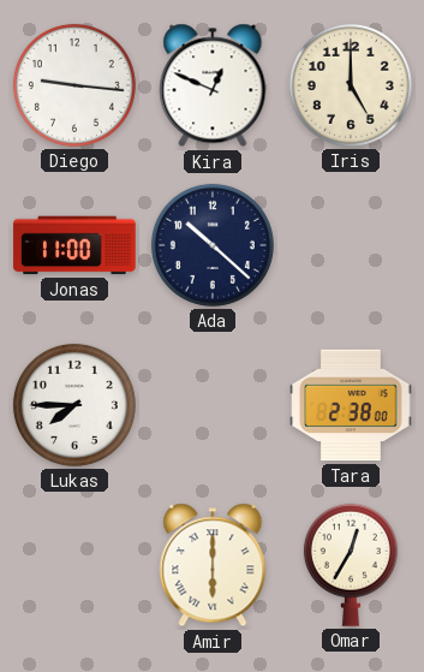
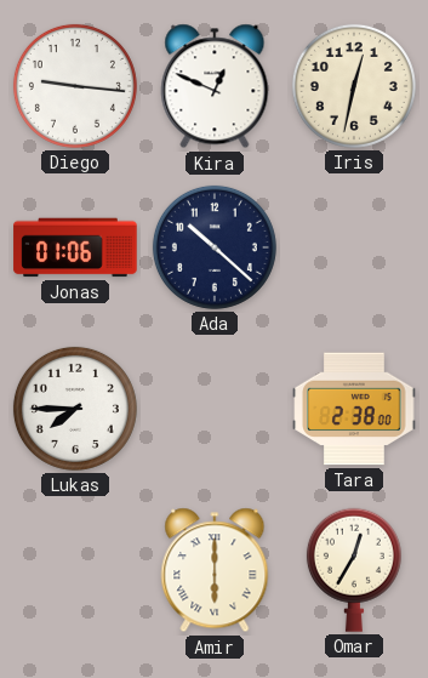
Iris: 5:00 -> 12:32
Jonas: 11:00 -> 01:06
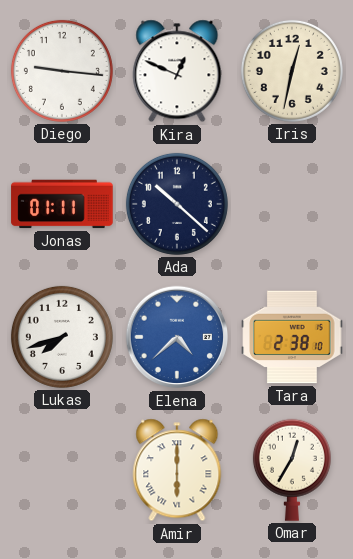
Jonas: 01:06 -> 01:11
Lukas: 7:45 -> 7:42
Elena: none -> 4:38
Tara: 2:38:00 -> 2:38:10
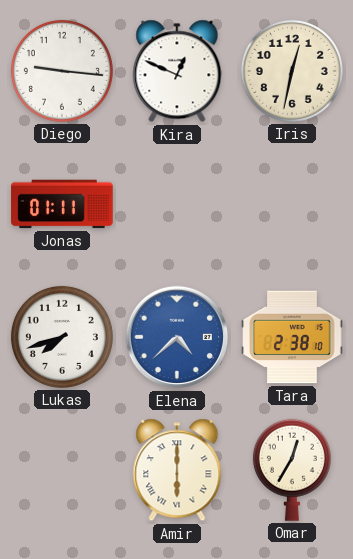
Ada: 10:22 -> none
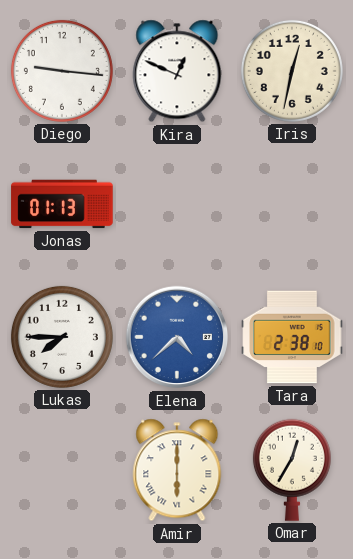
Jonas: 01:11 -> 01:13
Lukas: 7:42 -> 7:45
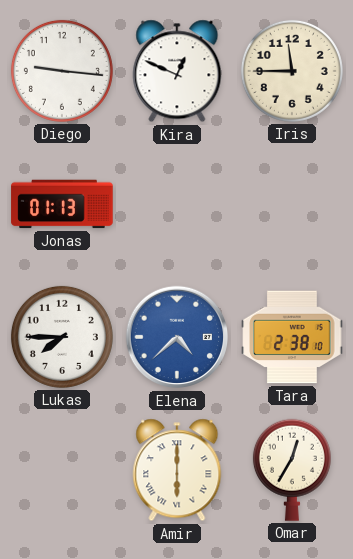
Iris: 12:32 -> 11:45
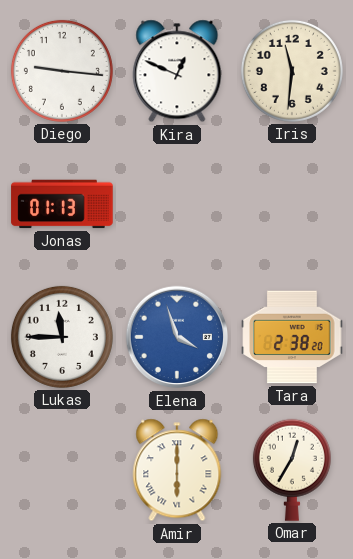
Iris: 11:45 -> 11:31
Lukas: 7:45 -> 11:45
Elena: 4:38 -> 3:57
Tara: 2:38:10 -> 2:38:20
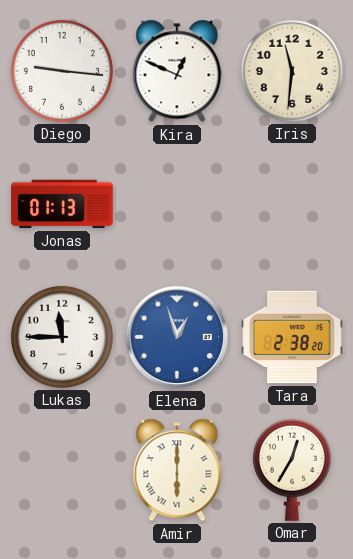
Elena: 3:57 -> 12:57
